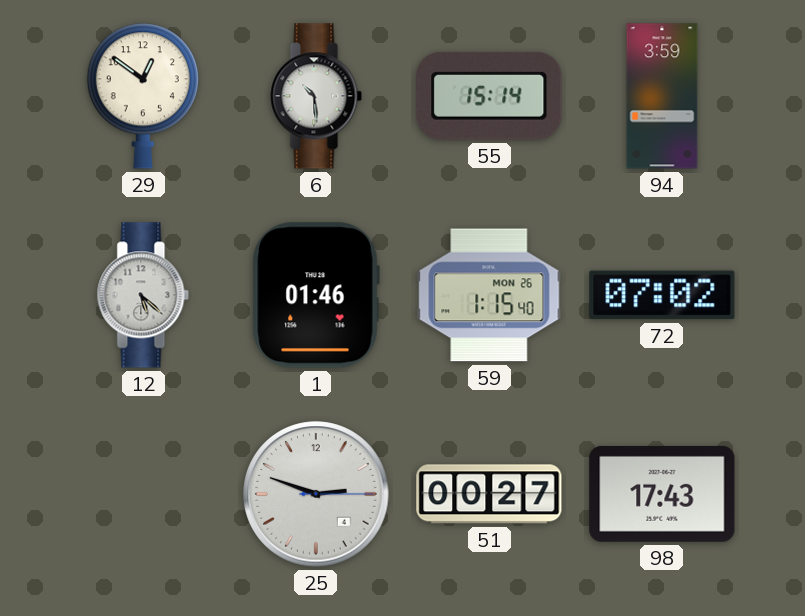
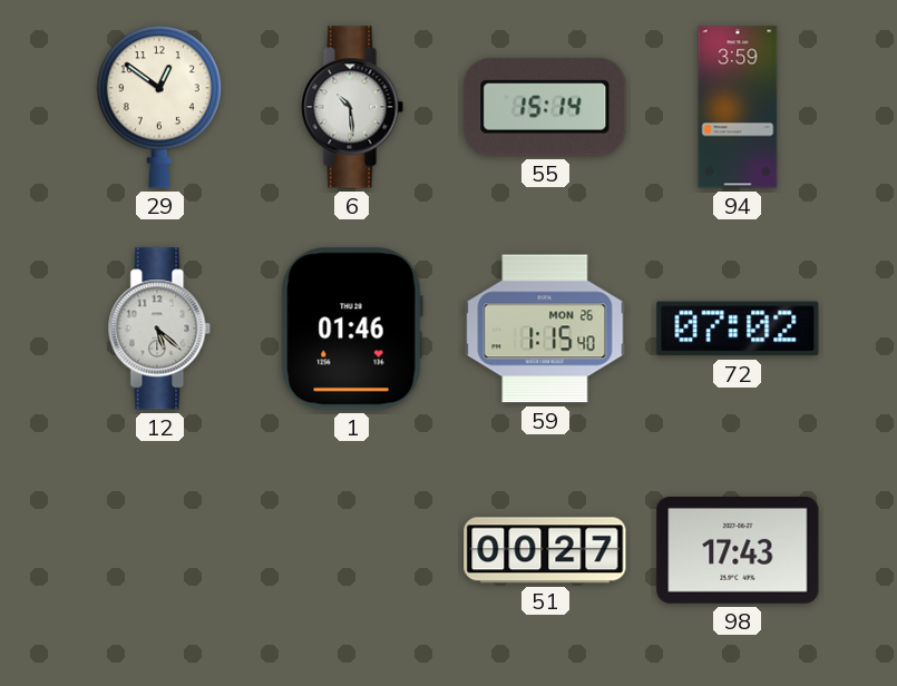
25: 2:48 -> none
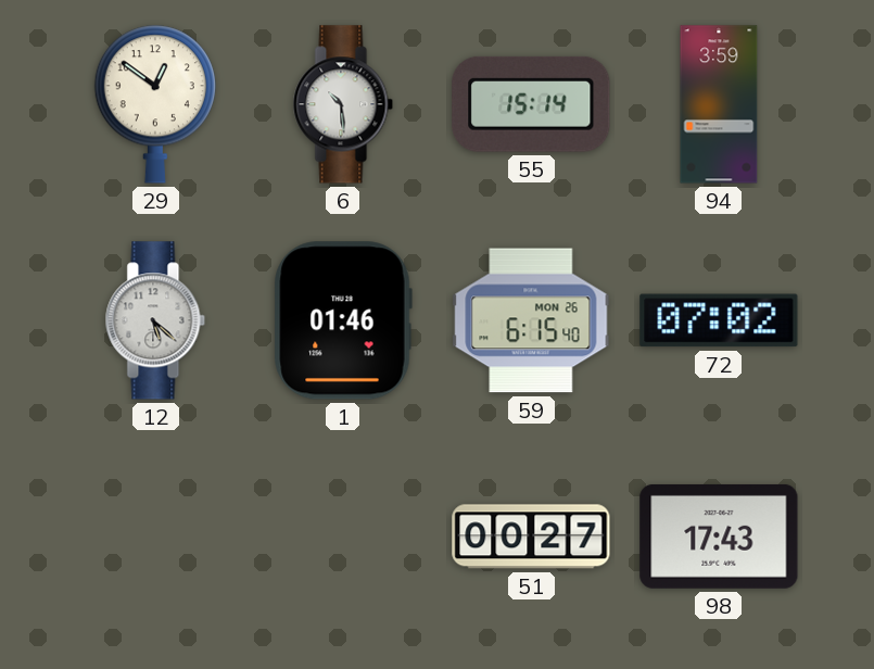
59: 1:15 -> 6:15
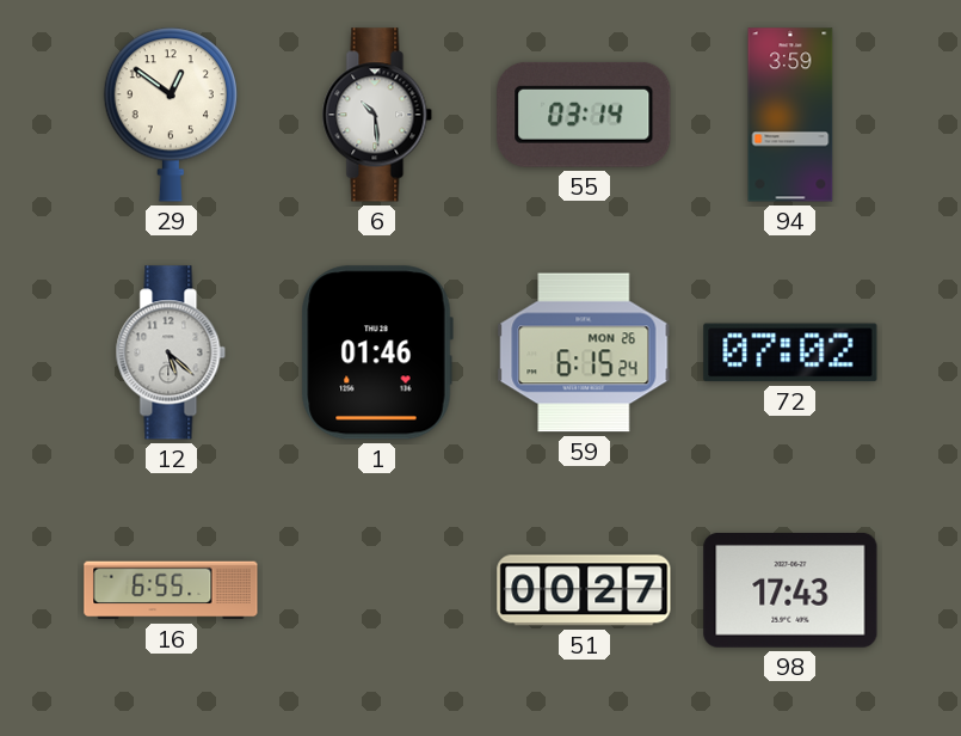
55: 15:14 -> 03:14
59: 6:15:40 -> 6:15:24
16: none -> 6:55
